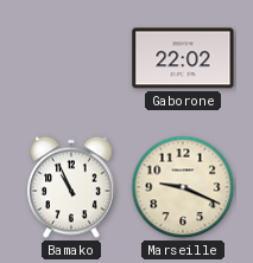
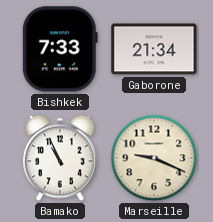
Bishkek: none -> 7:33
Gaborone: 22:02 -> 21:34
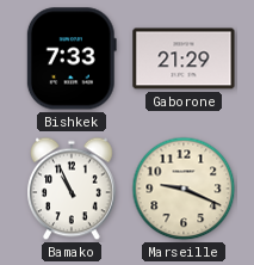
Gaborone: 21:34 -> 21:29
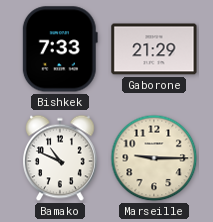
Bamako: 10:56 -> 10:49
Marseille: 9:19 -> 9:15
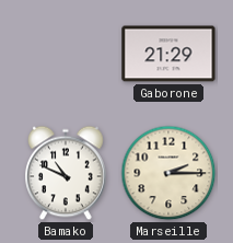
Bishkek: 7:33 -> none
Marseille: 9:15 -> 2:15
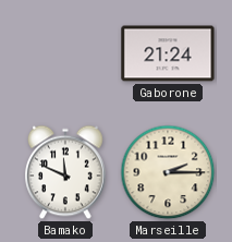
Gaborone: 21:29 -> 21:24
Bamako: 10:49 -> 11:49
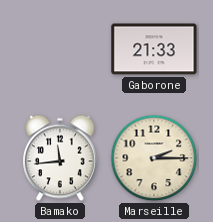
Gaborone: 21:24 -> 21:33
Bamako: 11:49 -> 11:44
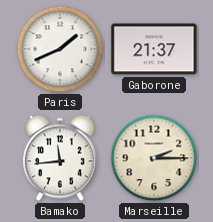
Paris: none -> 1:41
Gaborone: 21:33 -> 21:37
